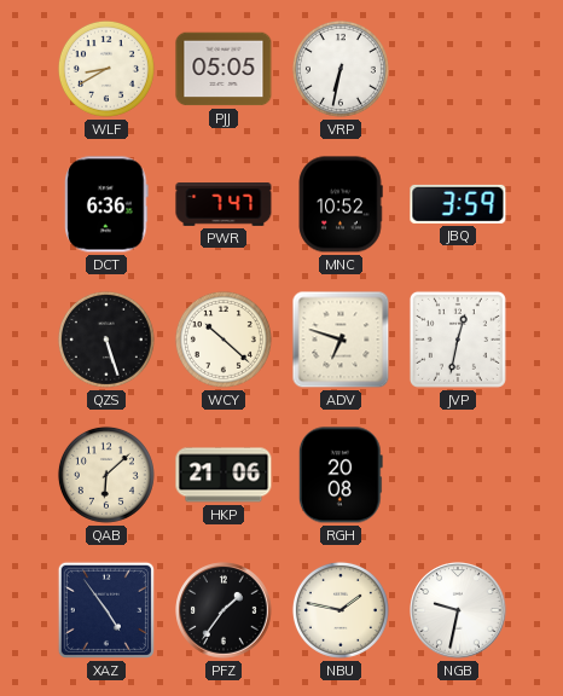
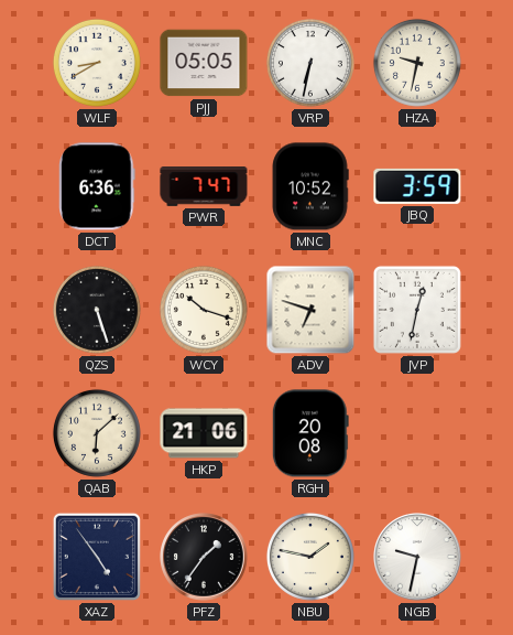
HZA: none -> 9:32
WCY: 10:22 -> 10:18
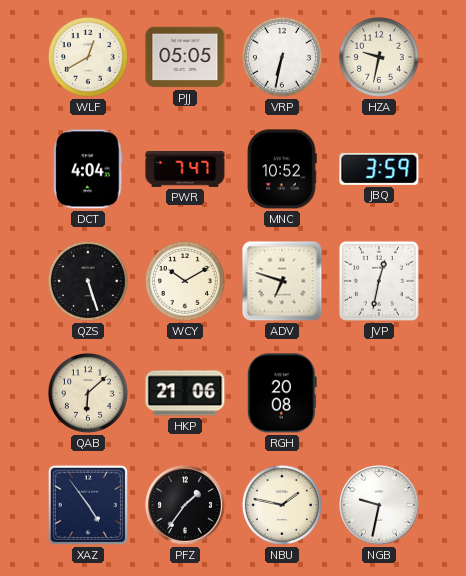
WLF: 8:40 -> 12:40
DCT: 6:36 -> 4:04
WCY: 10:18 -> 10:10
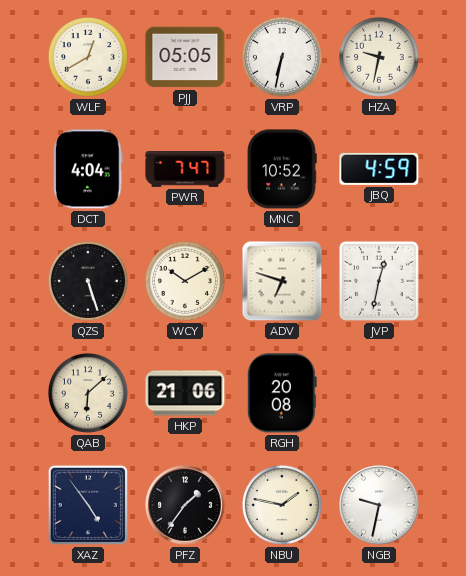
JBQ: 3:59 -> 4:59
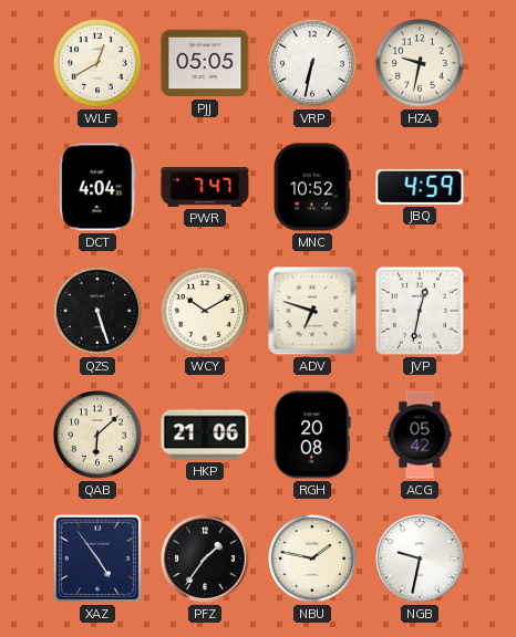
ACG: none -> 05:42
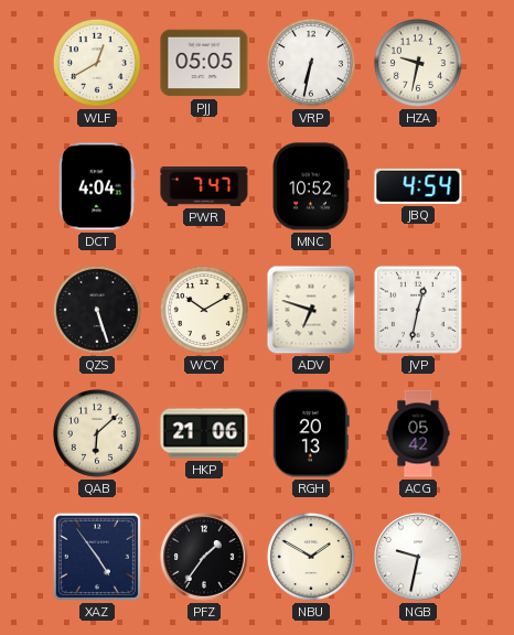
JBQ: 4:59 -> 4:54
RGH: 20:08 -> 20:13
NBU: 1:47 -> 1:50
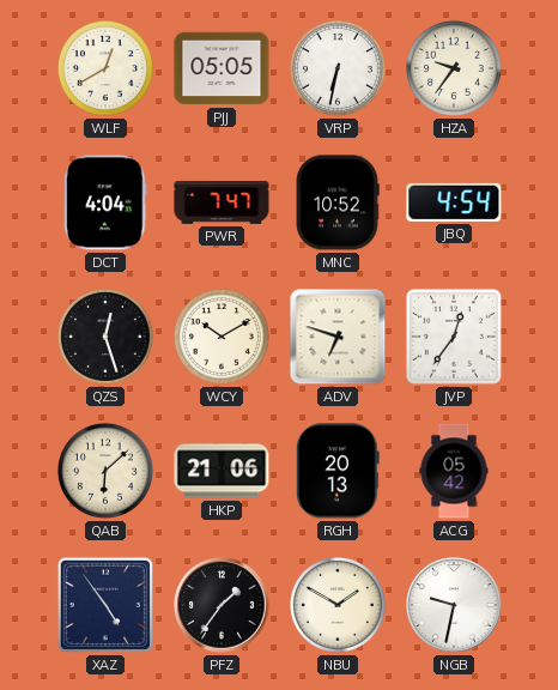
HZA: 9:32 -> 9:36
QZS: 5:27 -> 12:27
JVP: 12:32 -> 12:36
